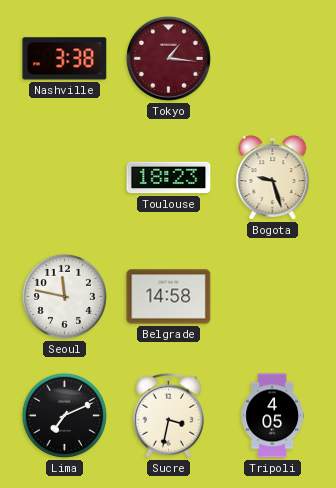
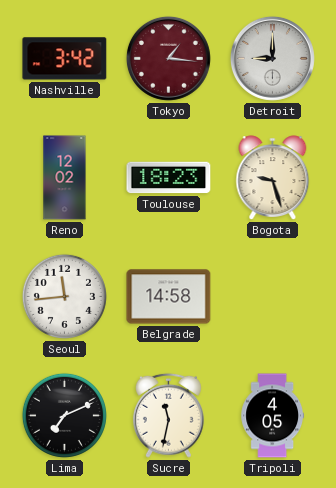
Nashville: 3:38 -> 3:42
Detroit: none -> 9:00
Reno: none -> 12:02
Seoul: 11:47 -> 11:44
Sucre: 3:32 -> 11:32
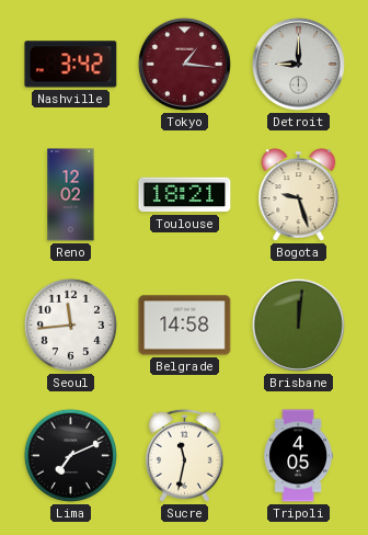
Toulouse: 18:23 -> 18:21
Brisbane: none -> 12:01
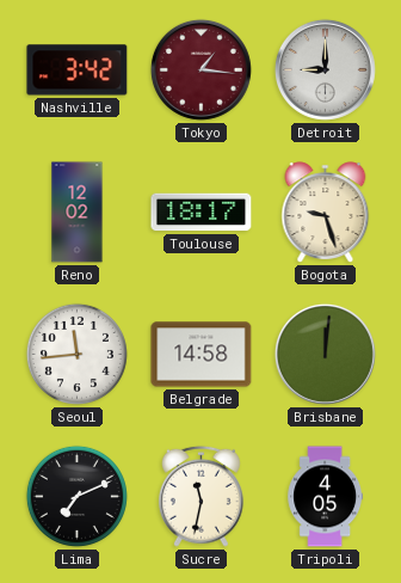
Toulouse: 18:21 -> 18:17
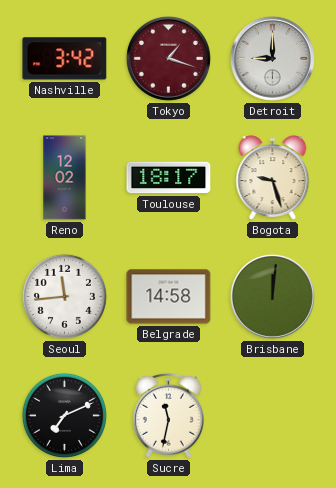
Tokyo: 1:16 -> 1:18
Tripoli: 4:05 -> none
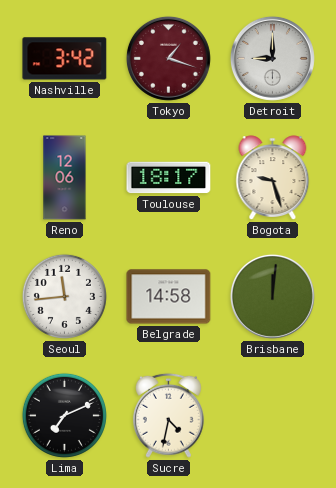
Reno: 12:02 -> 12:06
Sucre: 11:32 -> 4:32
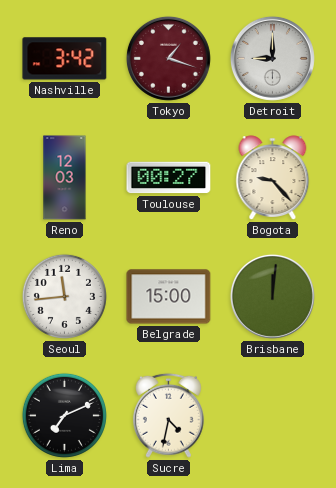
Reno: 12:06 -> 12:03
Toulouse: 18:17 -> 00:27
Bogota: 9:27 -> 9:23
Belgrade: 14:58 -> 15:00
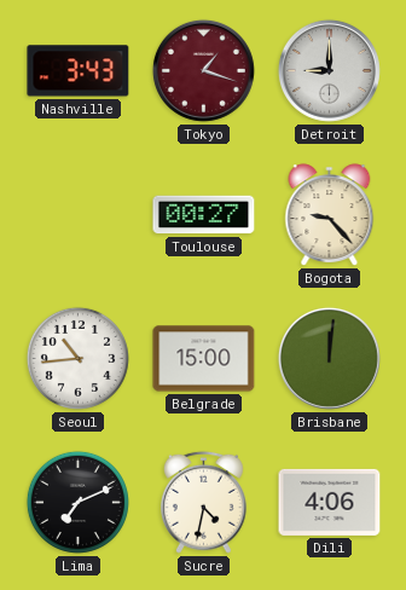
Nashville: 3:42 -> 3:43
Reno: 12:03 -> none
Seoul: 11:44 -> 10:44
Dili: none -> 4:06
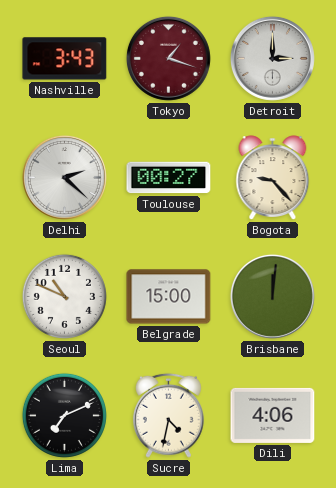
Detroit: 9:00 -> 3:00
Delhi: none -> 2:22
Seoul: 10:44 -> 10:49
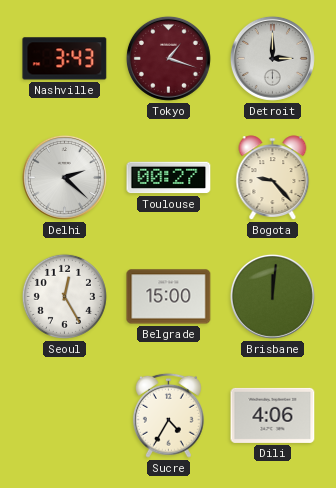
Seoul: 10:49 -> 12:25
Lima: 7:11 -> none
Sucre: 4:32 -> 4:35
